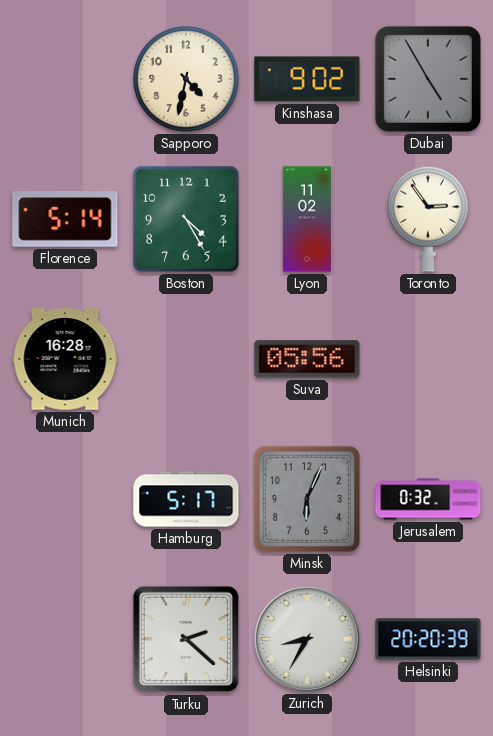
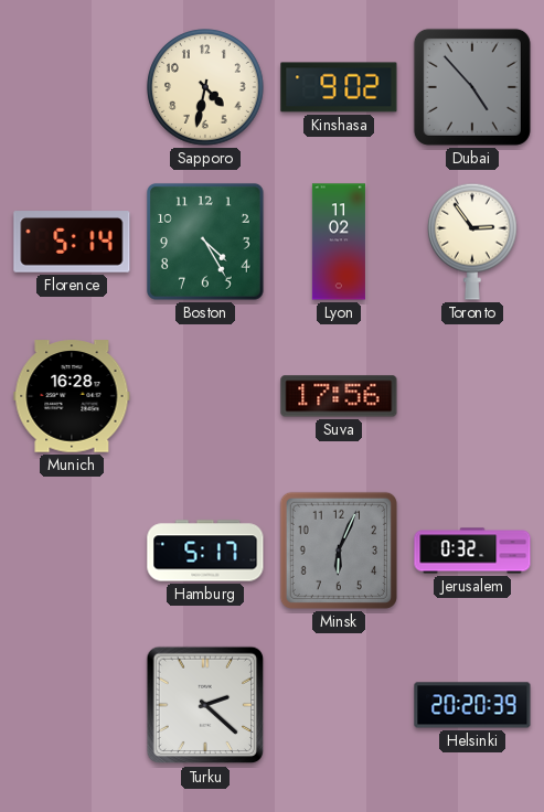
Dubai: 4:55 -> 4:53
Suva: 05:56 -> 17:56
Zurich: 8:35 -> none
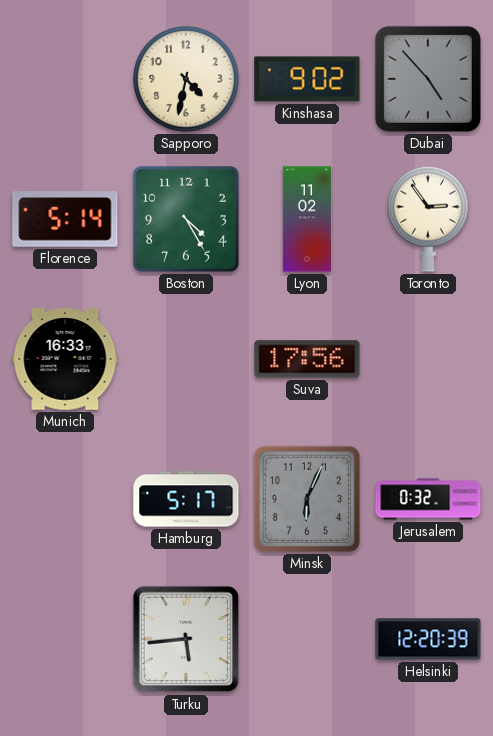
Munich: 16:28 -> 16:33
Turku: 2:22 -> 5:44
Helsinki: 20:20 -> 12:20
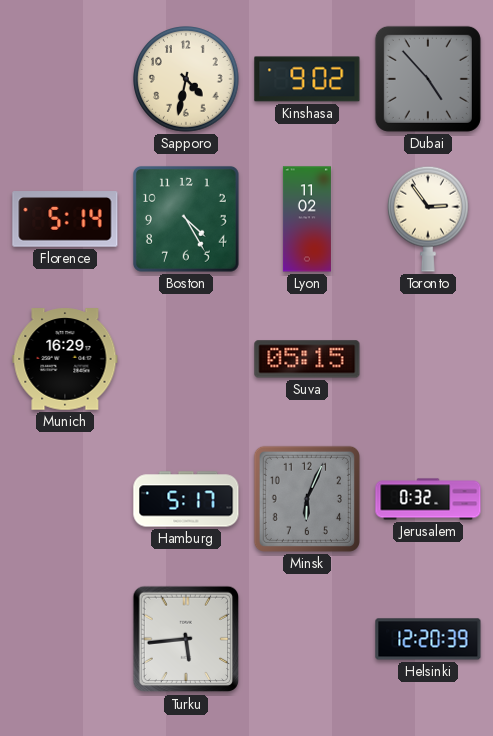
Munich: 16:33 -> 16:29
Suva: 17:56 -> 05:15
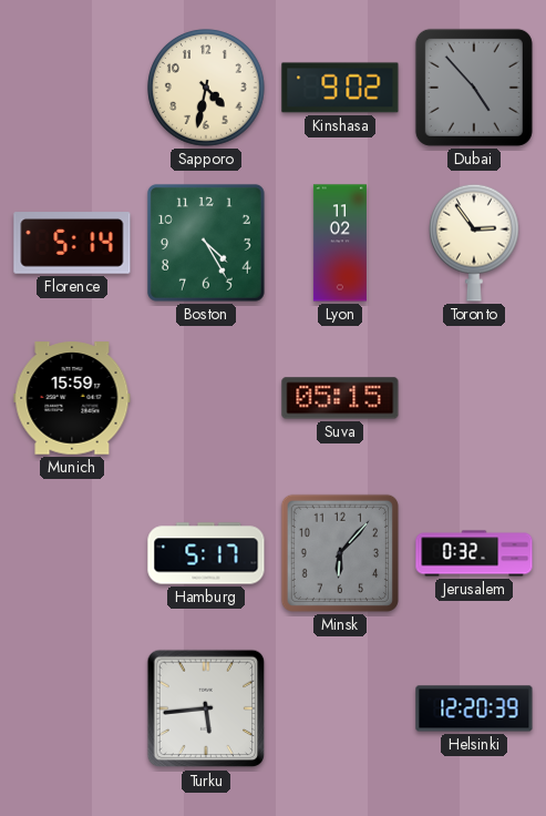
Munich: 16:29 -> 15:59
Minsk: 6:04 -> 6:07
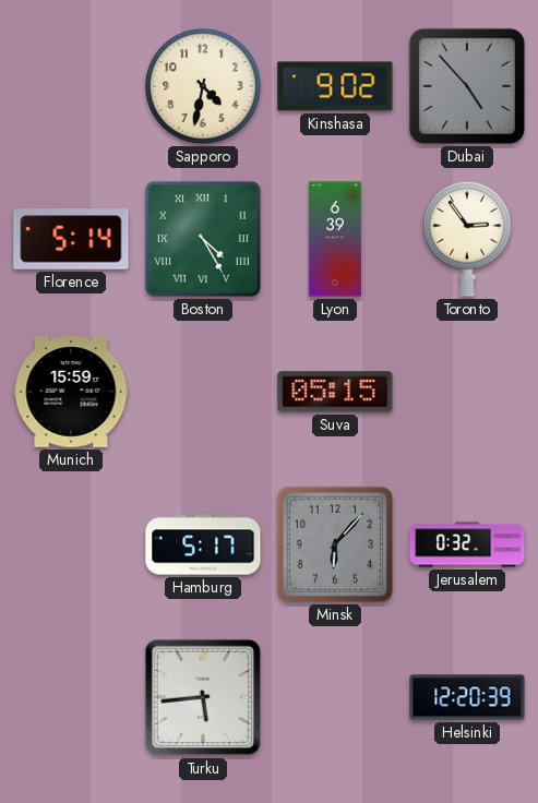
Boston numerals: Arabic -> Roman
Lyon: 11:02 -> 6:39
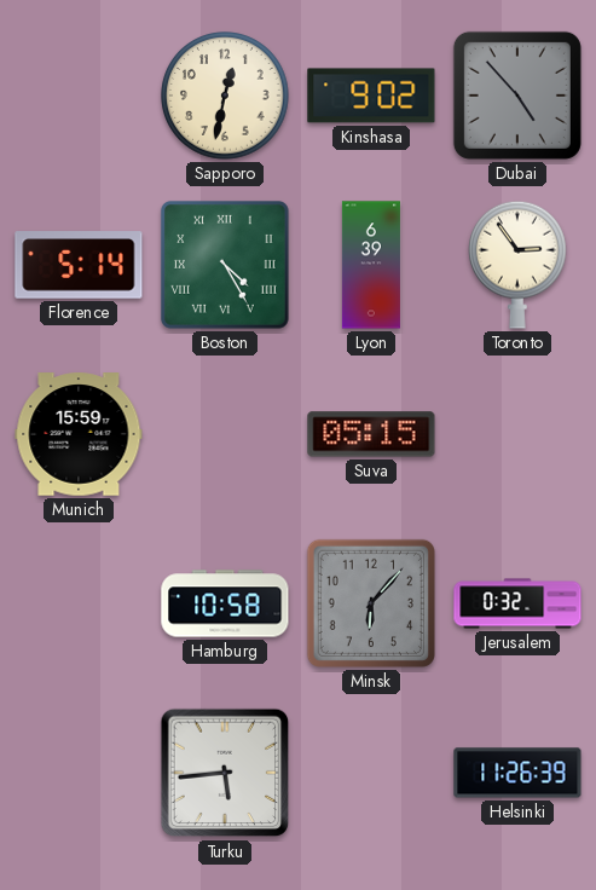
Sapporo: 4:32 -> 12:32
Hamburg: 5:17 -> 10:58
Helsinki: 12:20 -> 11:26
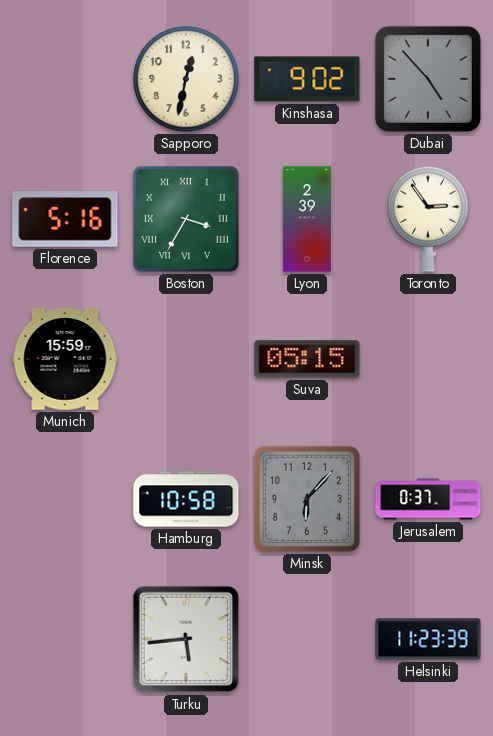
Florence: 5:14 -> 5:16
Boston: 4:25 -> 3:35
Lyon: 6:39 -> 2:39
Jerusalem: 0:32 -> 0:37
Helsinki: 11:26 -> 11:23
